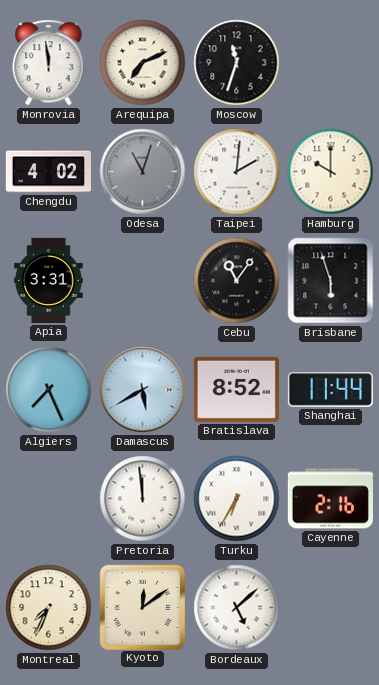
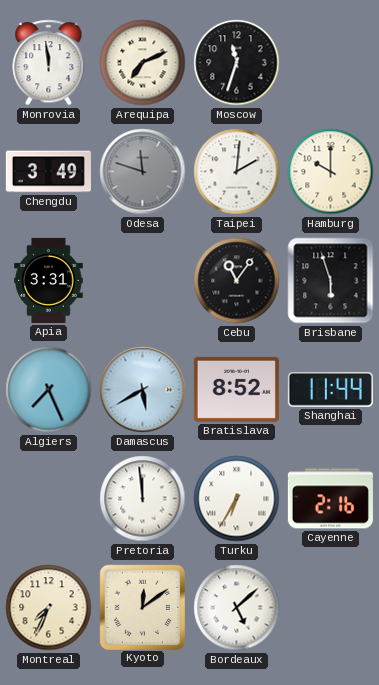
Chengdu: 4:02 -> 3:49
Odesa: 11:03 -> 11:48
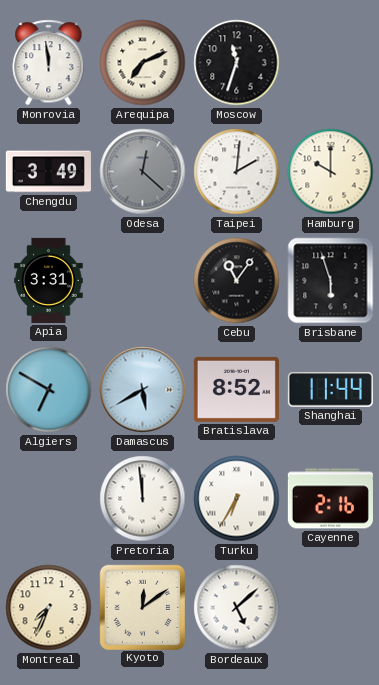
Odesa: 11:48 -> 12:22
Algiers: 7:26 -> 6:50
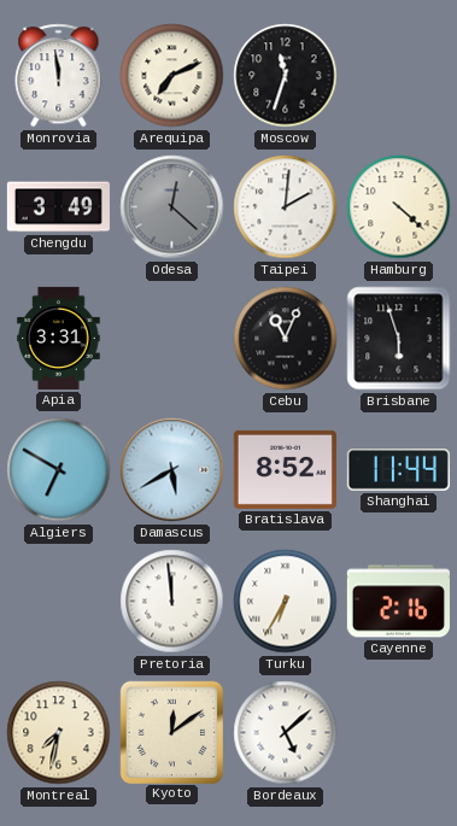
Hamburg: 10:00 -> 4:22
Cebu: 11:06 -> 11:04
Montreal: 7:34 -> 7:32
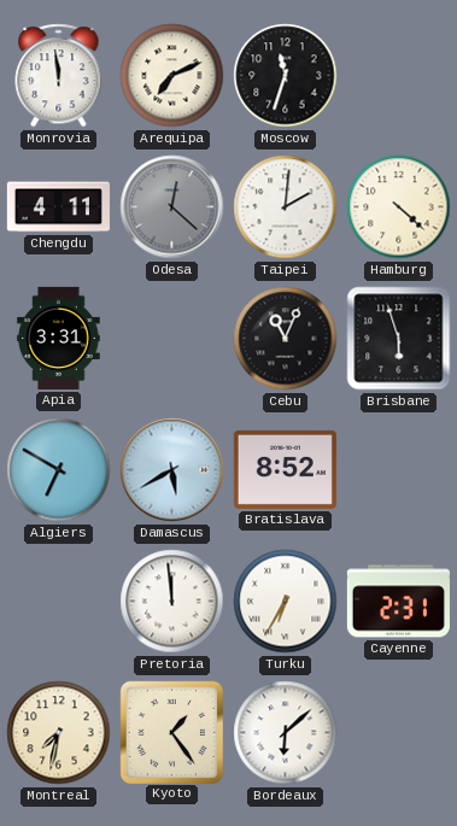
Chengdu: 3:49 -> 4:11
Shanghai: 11:44 -> none
Cayenne: 2:16 -> 2:31
Kyoto: 12:09 -> 1:24
Bordeaux: 5:08 -> 6:08
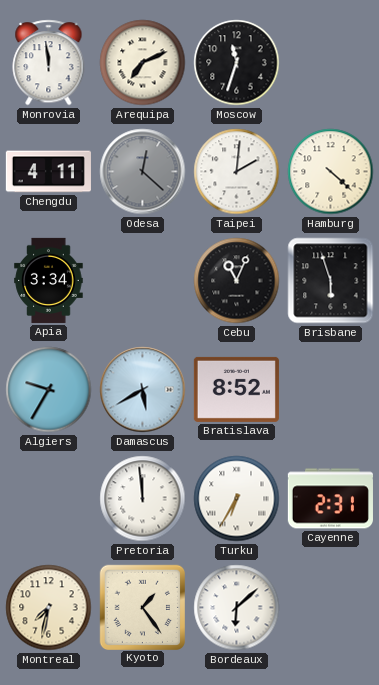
Apia: 3:31 -> 3:34
Algiers: 6:50 -> 9:35
